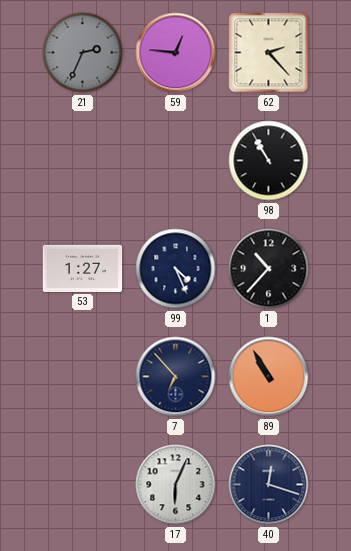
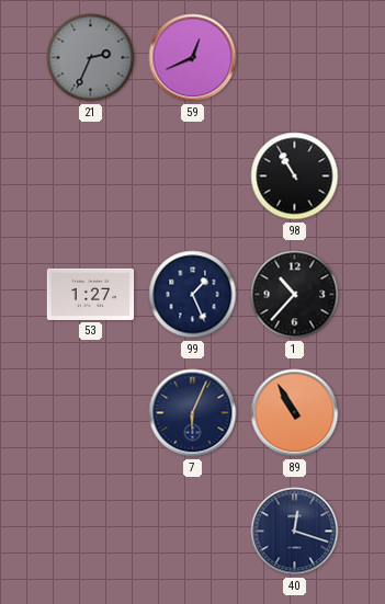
59: 12:46 -> 12:41
62: 2:23 -> none
99: 4:26 -> 1:26
7: 6:53 -> 6:04
17: 6:04 -> none
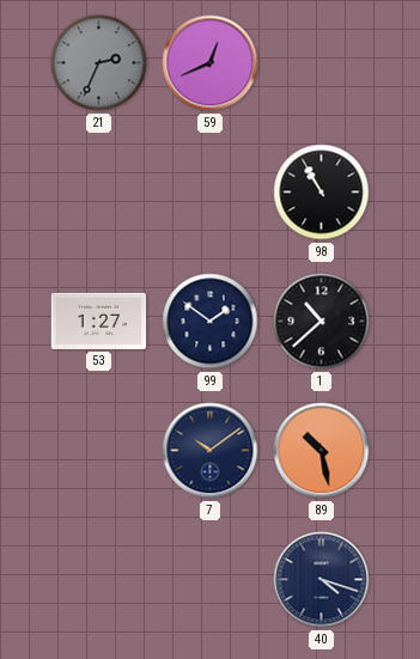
99: 1:26 -> 1:51
1: 10:37 -> 10:38
7: 6:04 -> 10:09
89: 10:55 -> 10:28
40: 12:18 -> 4:18
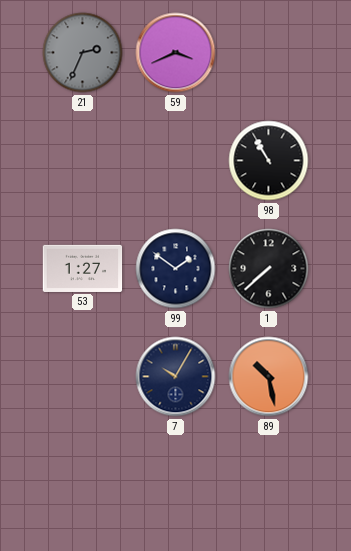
59: 12:41 -> 3:41
1: 10:38 -> 7:38
7: 10:09 -> 10:05
40: 4:18 -> none
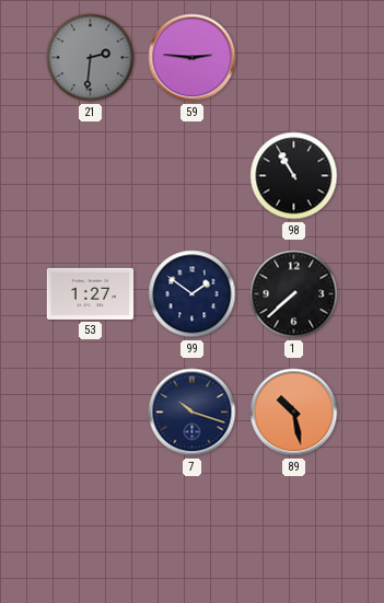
21: 2:34 -> 2:31
59: 3:41 -> 2:46
7: 10:05 -> 10:18
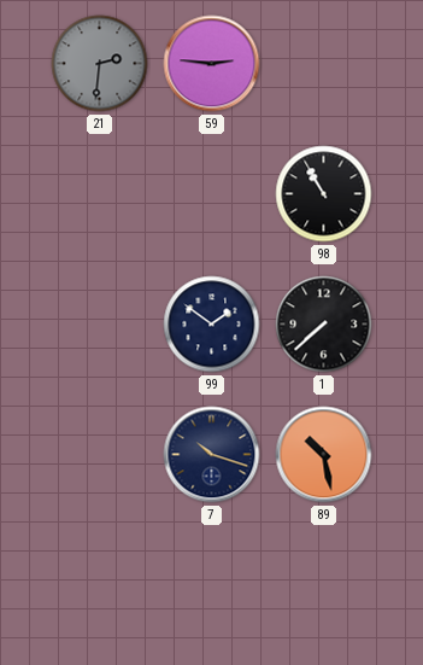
53: 1:27 -> none
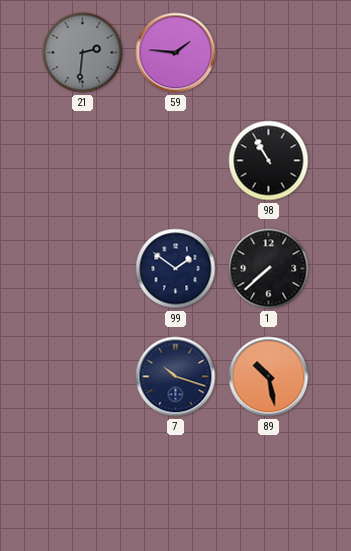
59: 2:46 -> 1:46
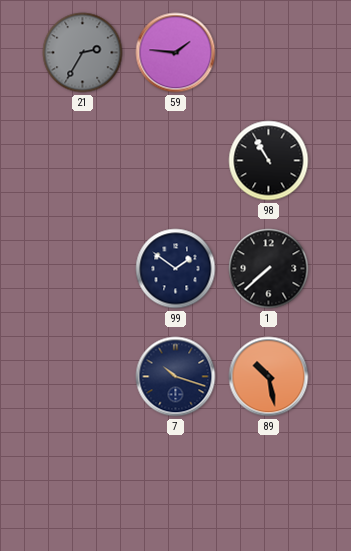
21: 2:31 -> 2:35
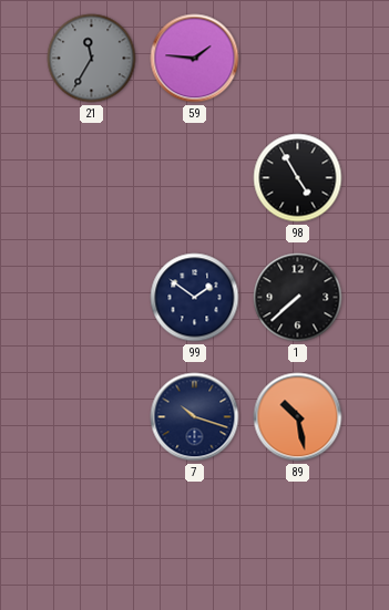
21: 2:35 -> 11:35
98: 10:55 -> 4:55
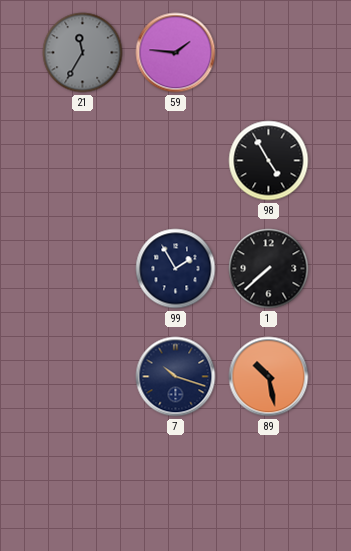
99: 1:51 -> 1:55
